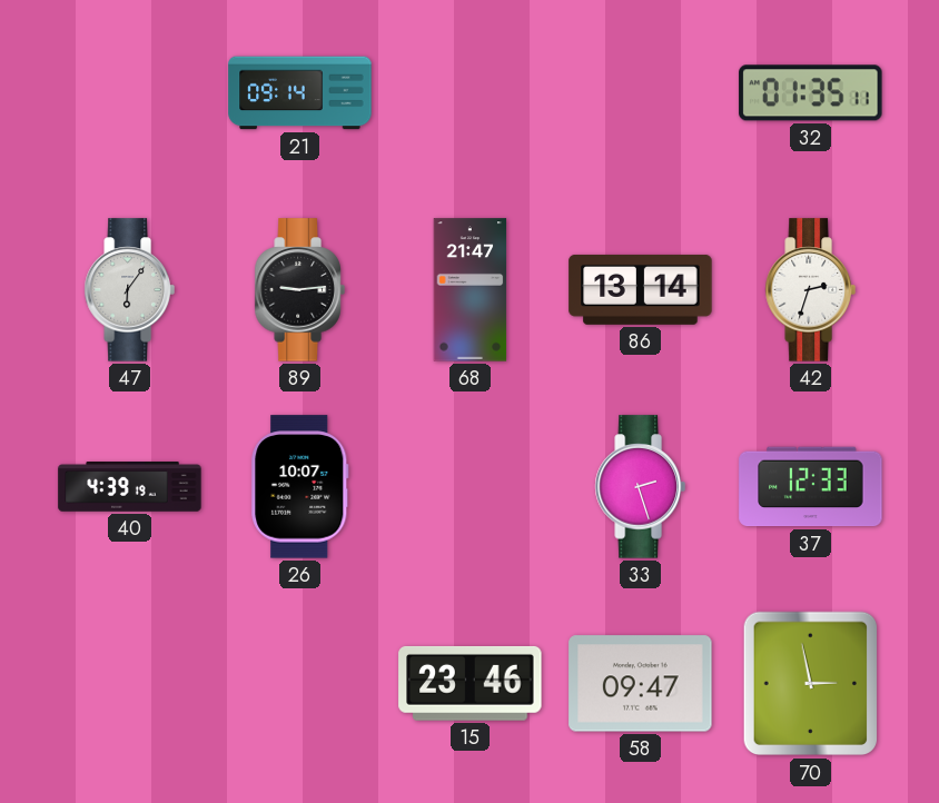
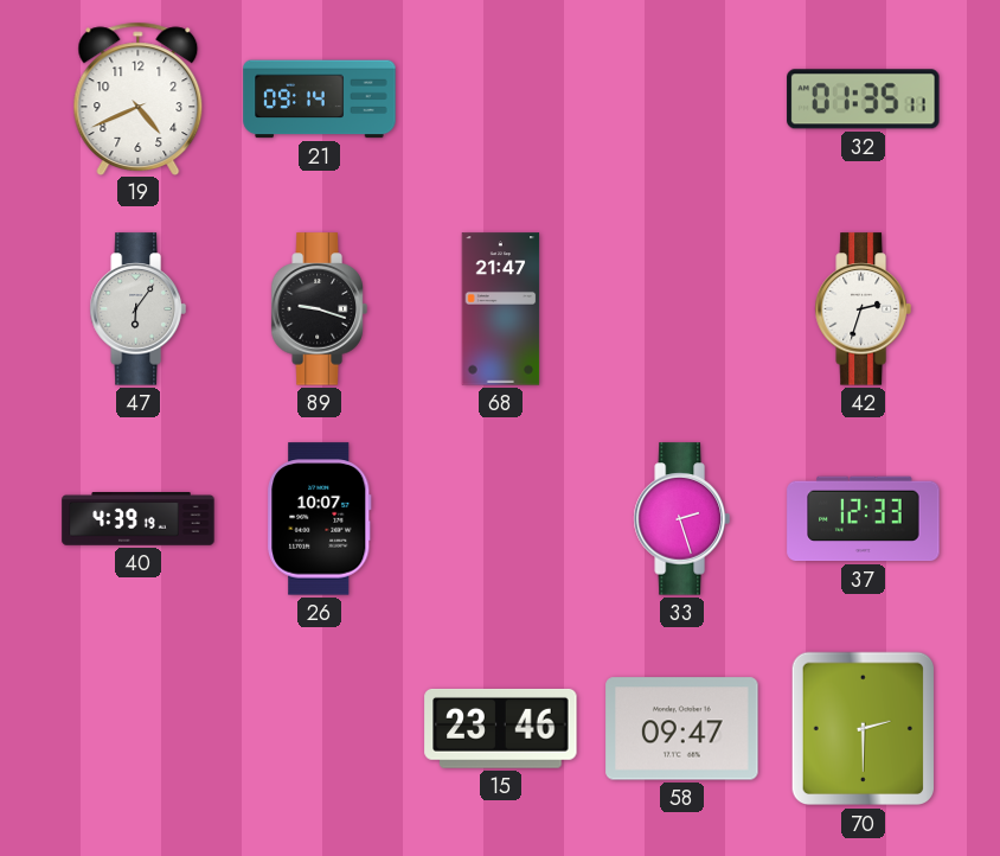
19: none -> 4:41
89: 9:14 -> 9:18
86: 13:14 -> none
70: 2:58 -> 2:30
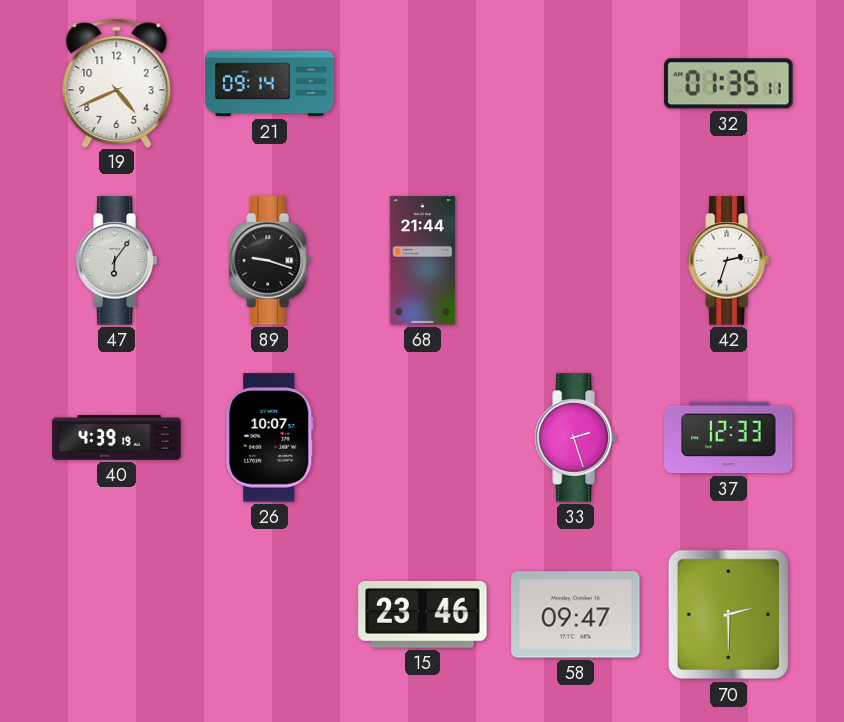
68: 21:47 -> 21:44
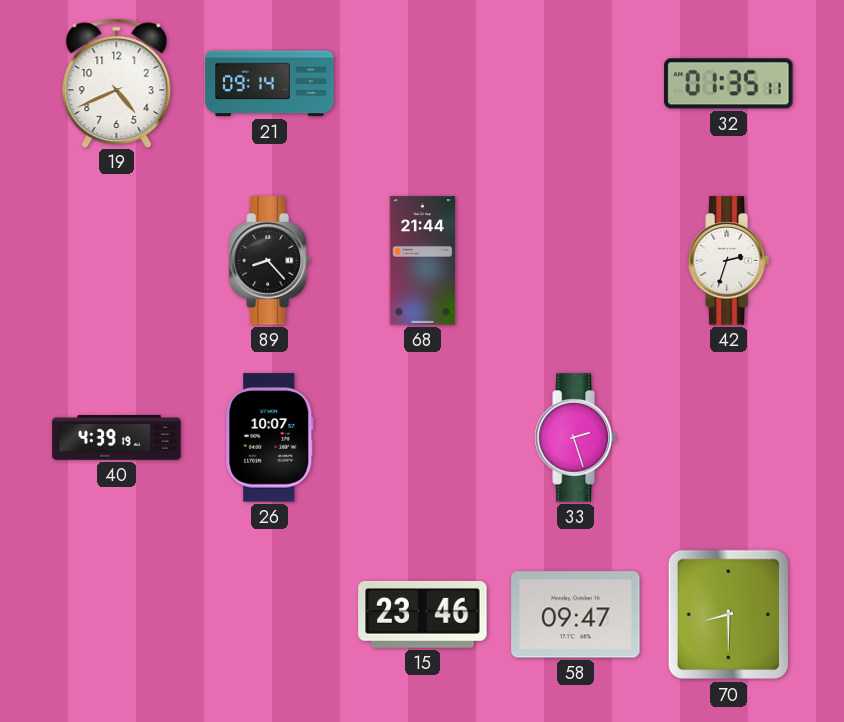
47: 6:06 -> none
89: 9:18 -> 8:23
37: 12:33 -> none
70: 2:30 -> 8:30
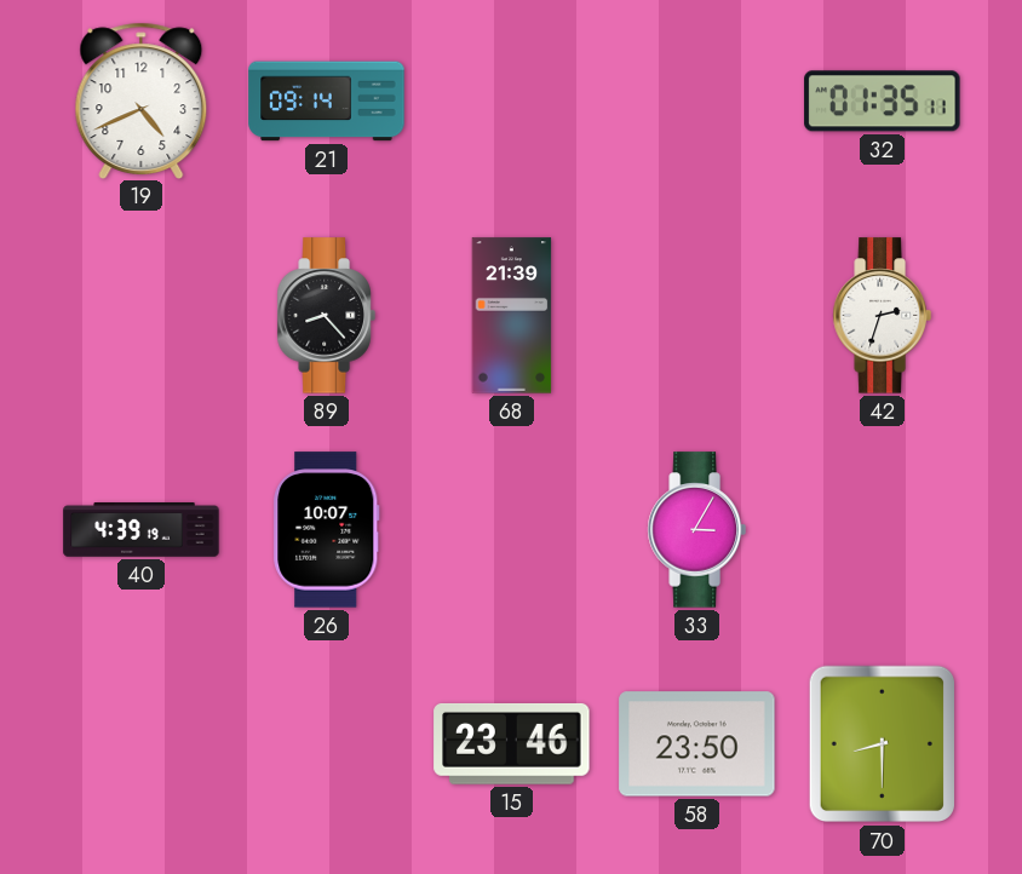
68: 21:44 -> 21:39
33: 2:27 -> 3:05
58: 09:47 -> 23:50
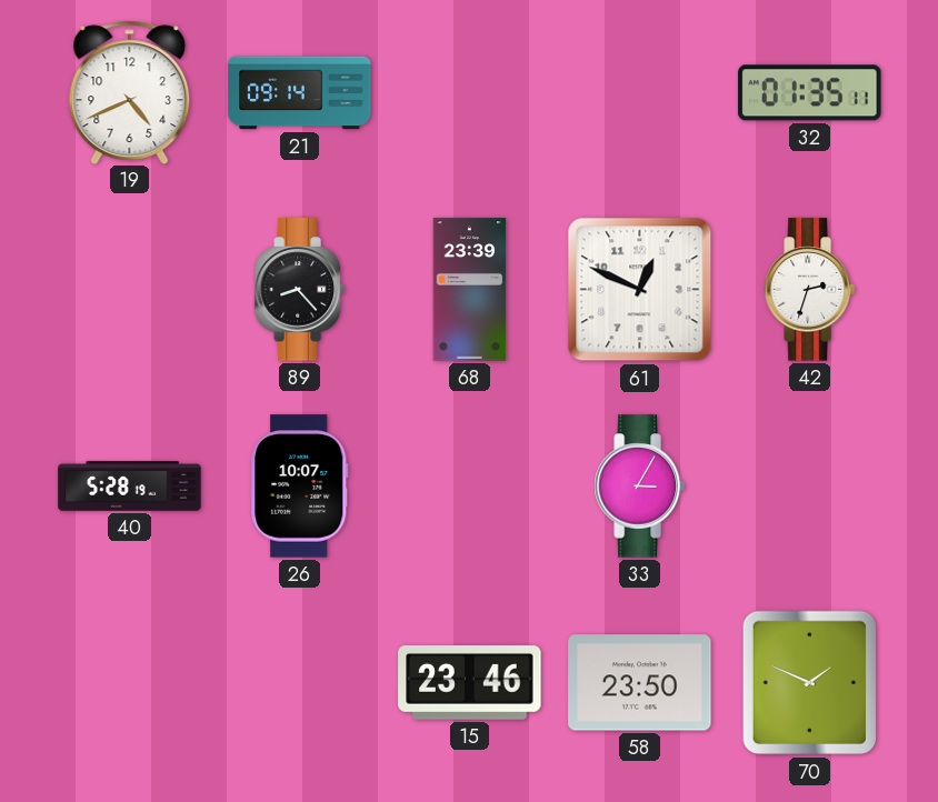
68: 21:39 -> 23:39
61: none -> 12:49
40: 4:39 -> 5:28
70: 8:30 -> 1:49
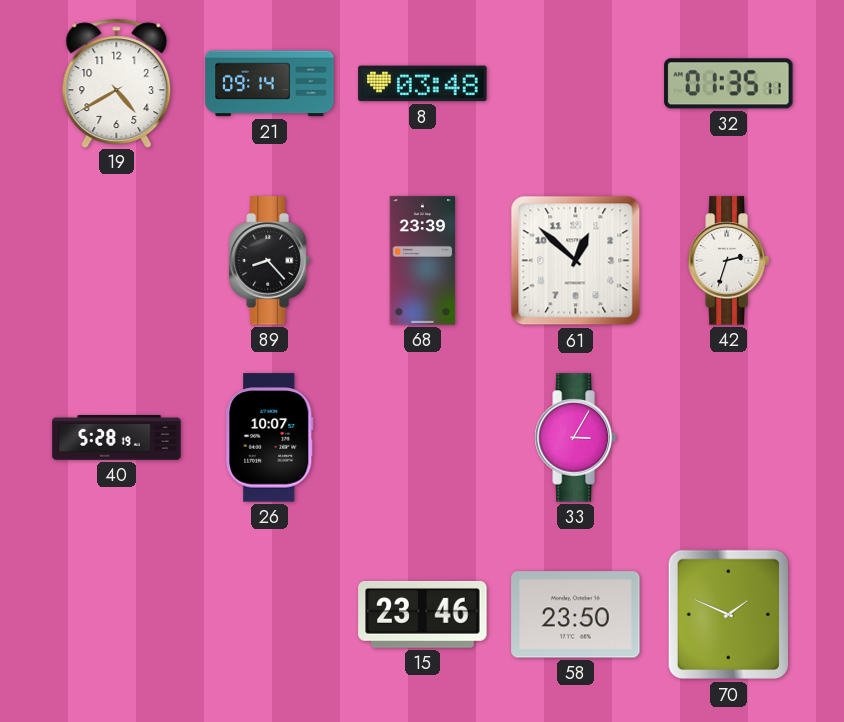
19: 4:41 -> 4:40
8: none -> 03:48
61: 12:49 -> 12:52
